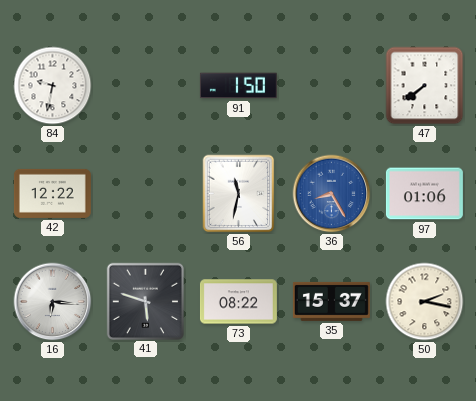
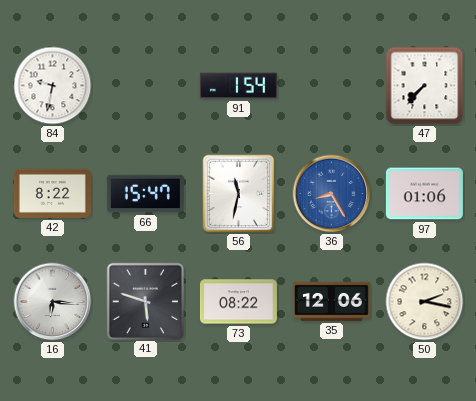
91: 1:50 -> 1:54
47: 7:39 -> 7:37
42: 12:22 -> 8:22
66: none -> 15:47
35: 15:37 -> 12:06
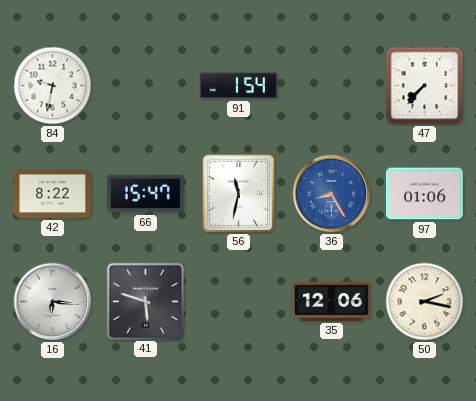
73: 08:22 -> none
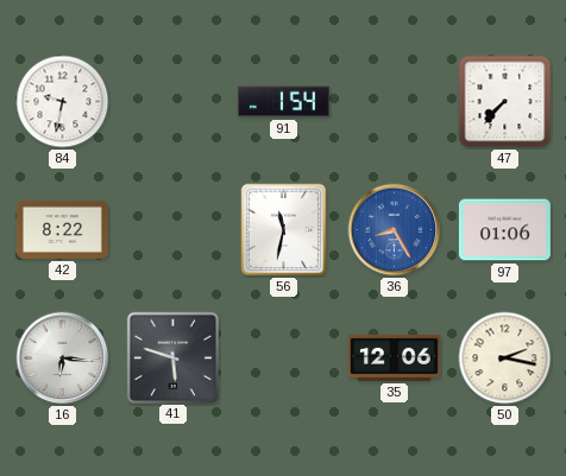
66: 15:47 -> none
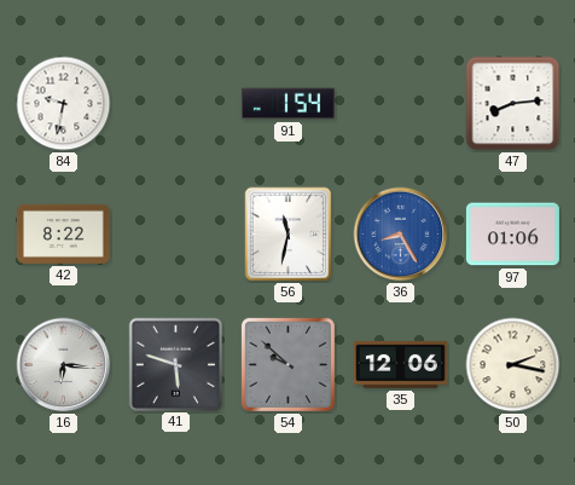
47: 7:37 -> 8:14
54: none -> 9:52
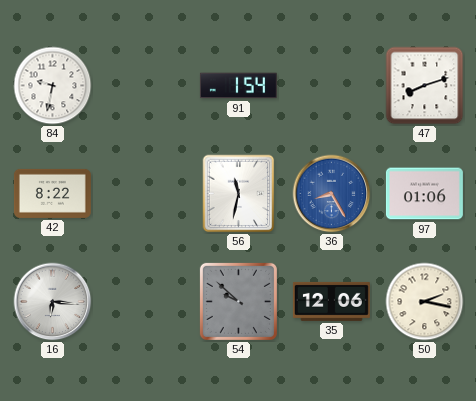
47: 8:14 -> 8:12
41: 5:48 -> none
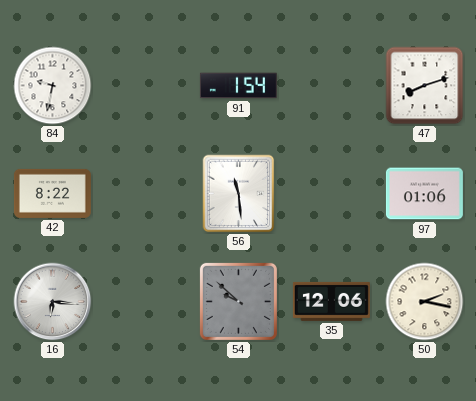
56: 11:32 -> 11:29
36: 8:25 -> none
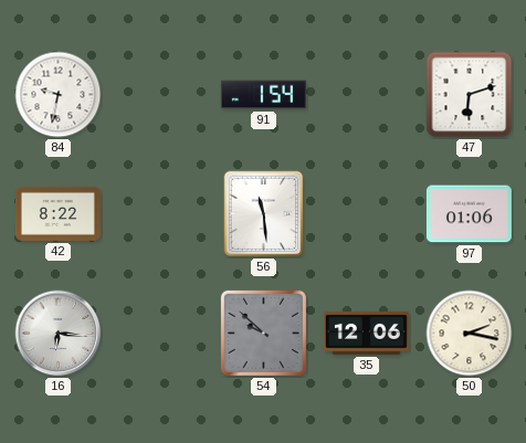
47: 8:12 -> 6:12
